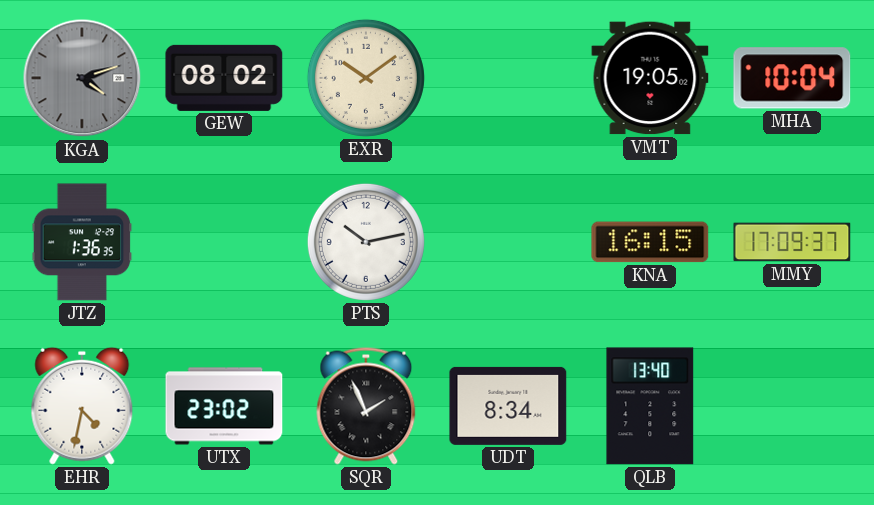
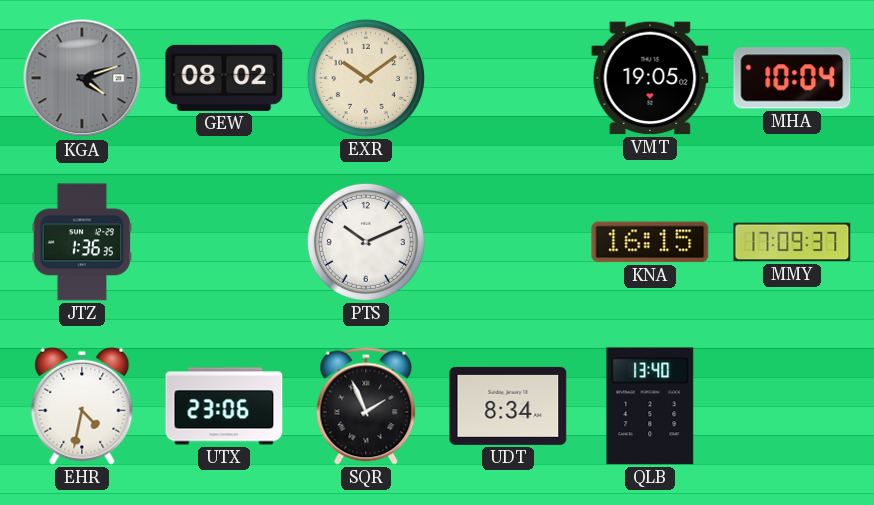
PTS: 10:13 -> 10:11
UTX: 23:02 -> 23:06
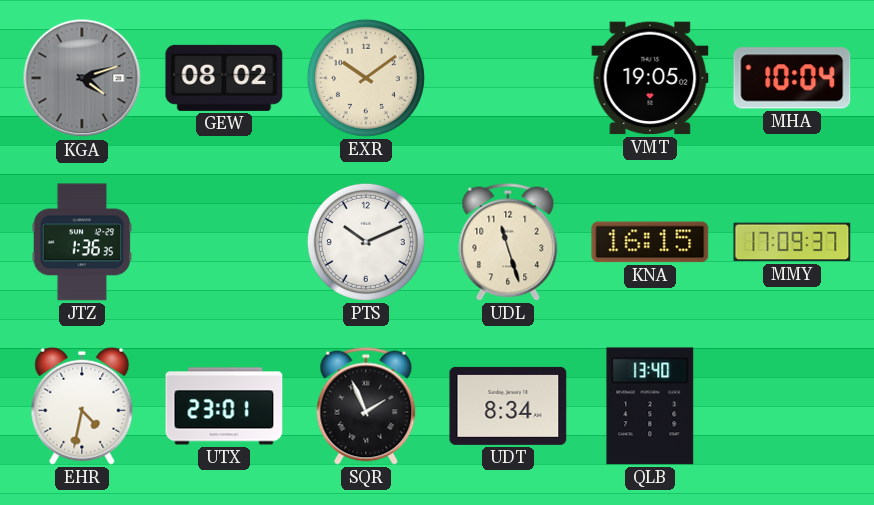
UDL: none -> 11:27
UTX: 23:06 -> 23:01
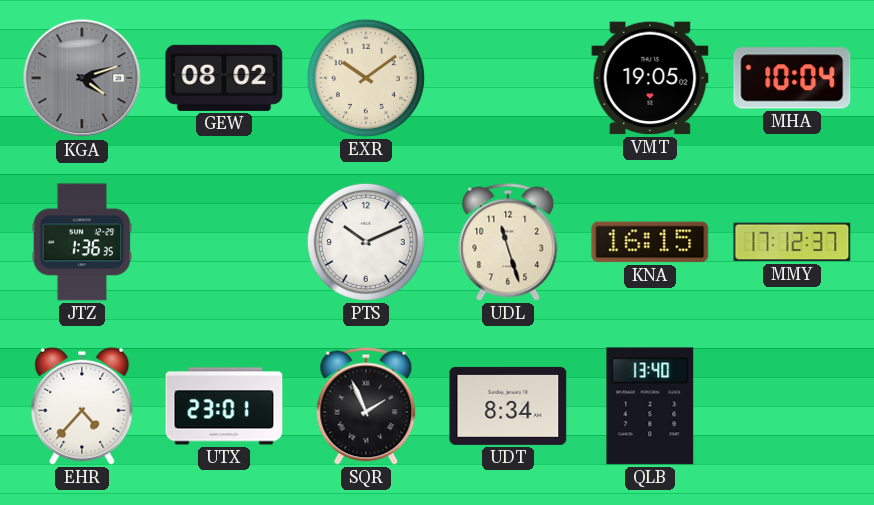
MMY: 17:09 -> 17:12
EHR: 4:32 -> 4:37
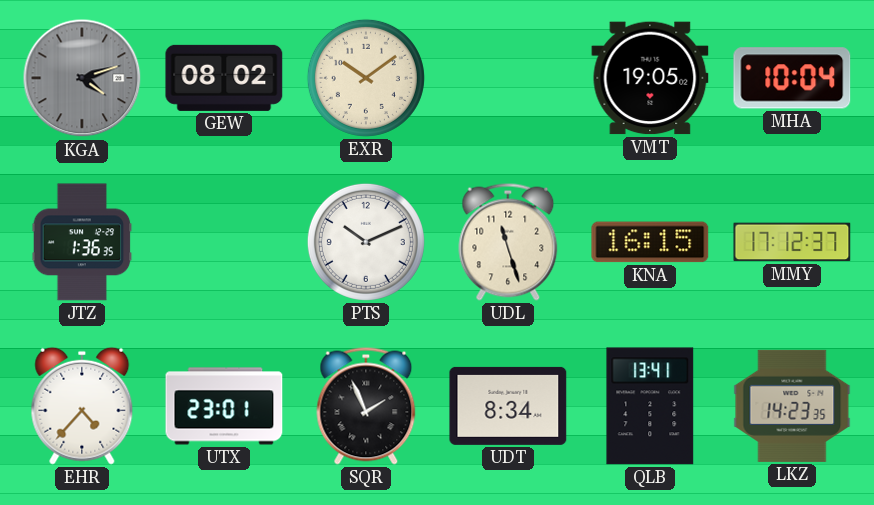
QLB: 13:40 -> 13:41
LKZ: none -> 14:23
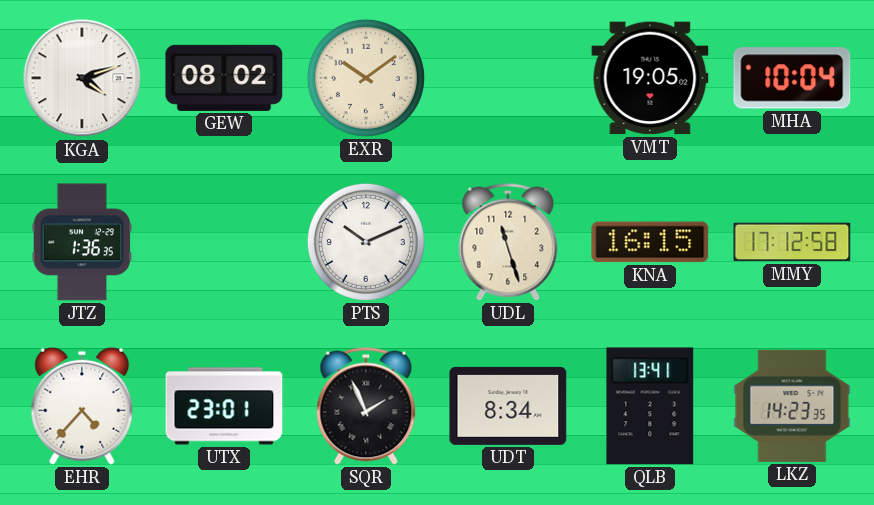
KGA dial: grey -> white
MMY: 17:12:37 -> 17:12:58
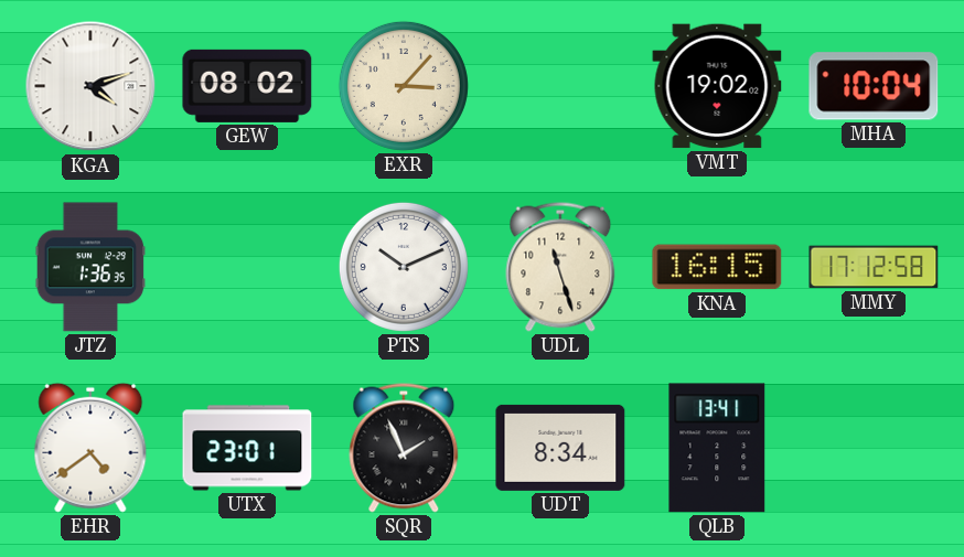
EXR: 10:09 -> 3:07
VMT: 19:05 -> 19:02
EHR: 4:37 -> 4:39
LKZ: 14:23 -> none
